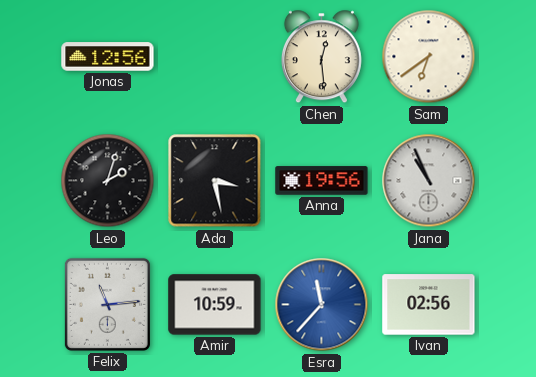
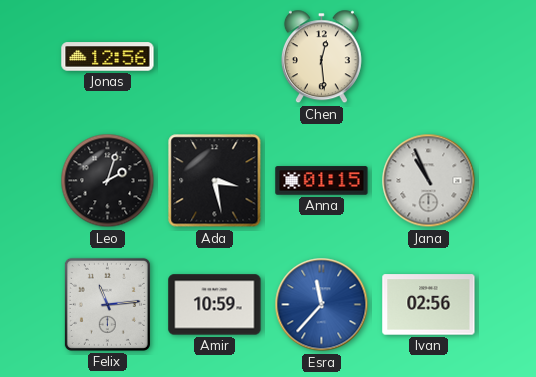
Sam: 6:39 -> none
Anna: 19:56 -> 01:15
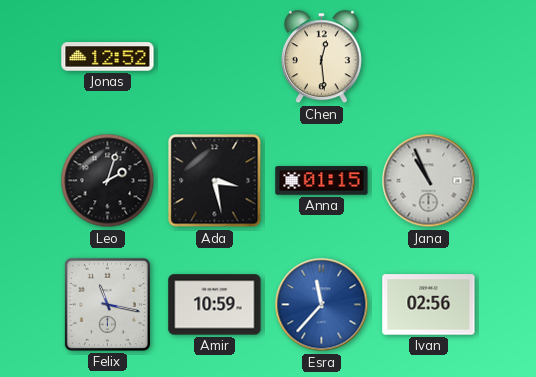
Jonas: 12:56 -> 12:52
Felix: 11:14 -> 11:17
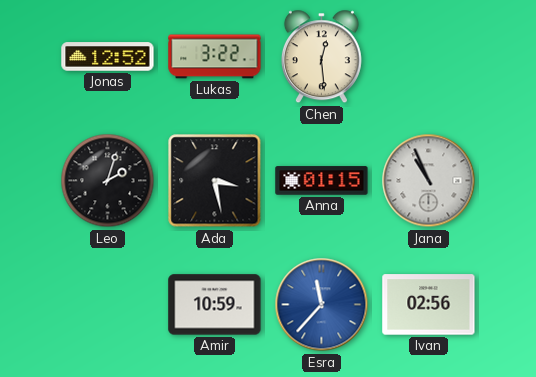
Lukas: none -> 3:22
Felix: 11:17 -> none
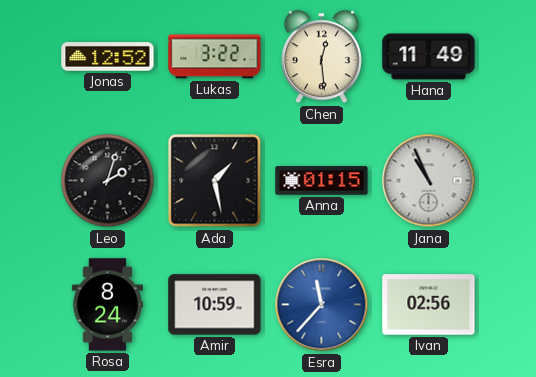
Hana: none -> 11:49
Ada: 3:28 -> 1:28
Rosa: none -> 8:24
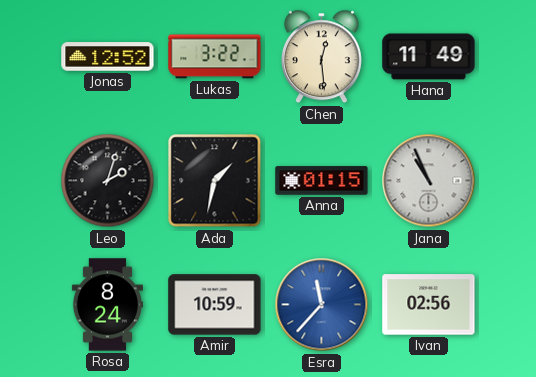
Ada: 1:28 -> 1:32
